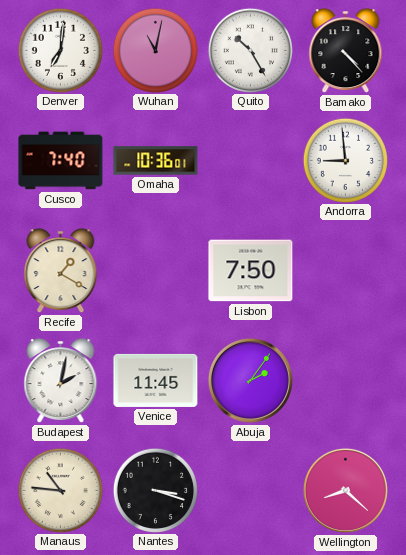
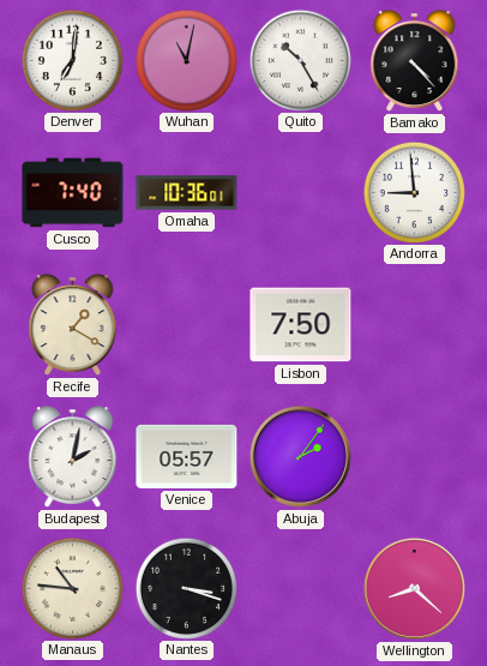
Venice: 11:45 -> 05:57
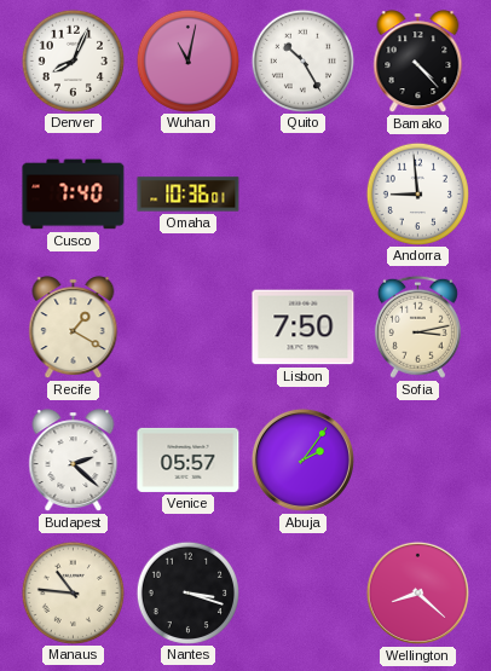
Denver: 7:01 -> 8:04
Sofia: none -> 3:13
Budapest: 2:02 -> 2:22
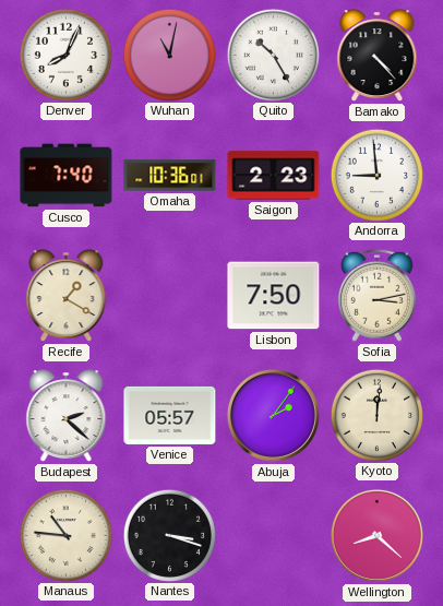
Saigon: none -> 2:23
Kyoto: none -> 12:01
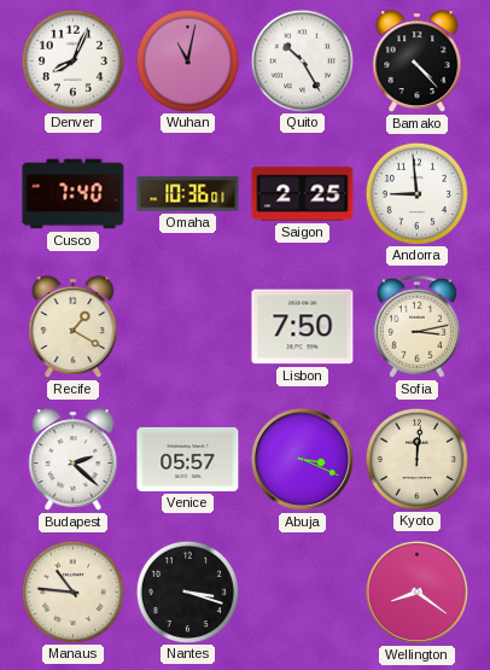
Saigon: 2:23 -> 2:25
Abuja: 2:06 -> 3:19
Wellington: 8:22 -> 8:21
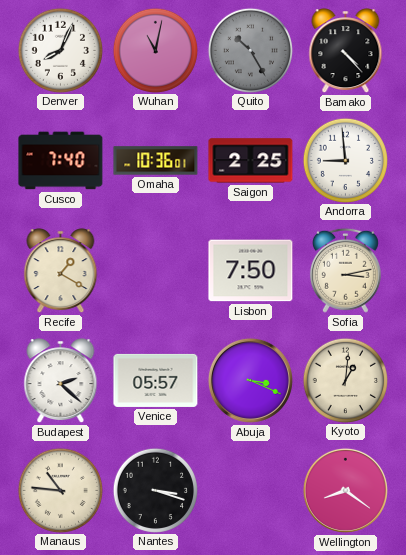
Quito dial: white -> grey
Kyoto: 12:01 -> 1:01
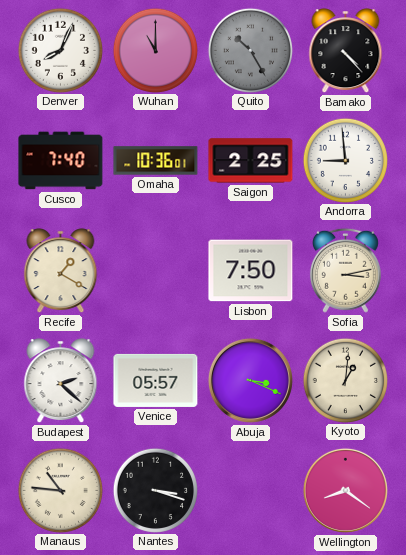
Wuhan: 11:02 -> 11:00
